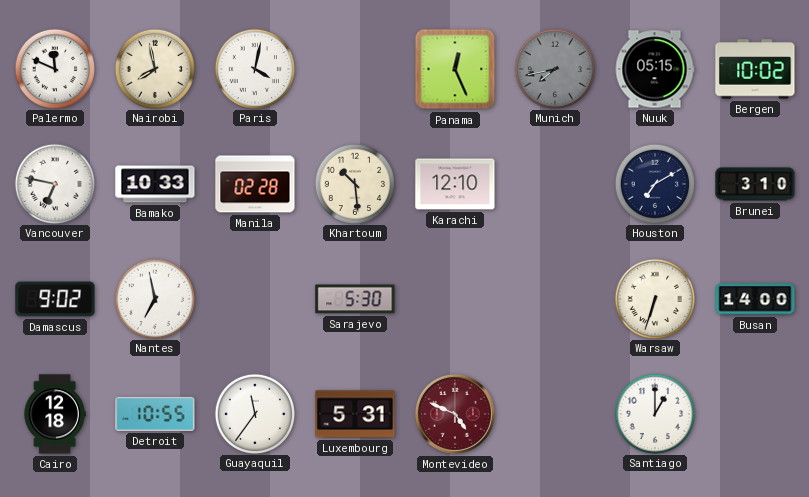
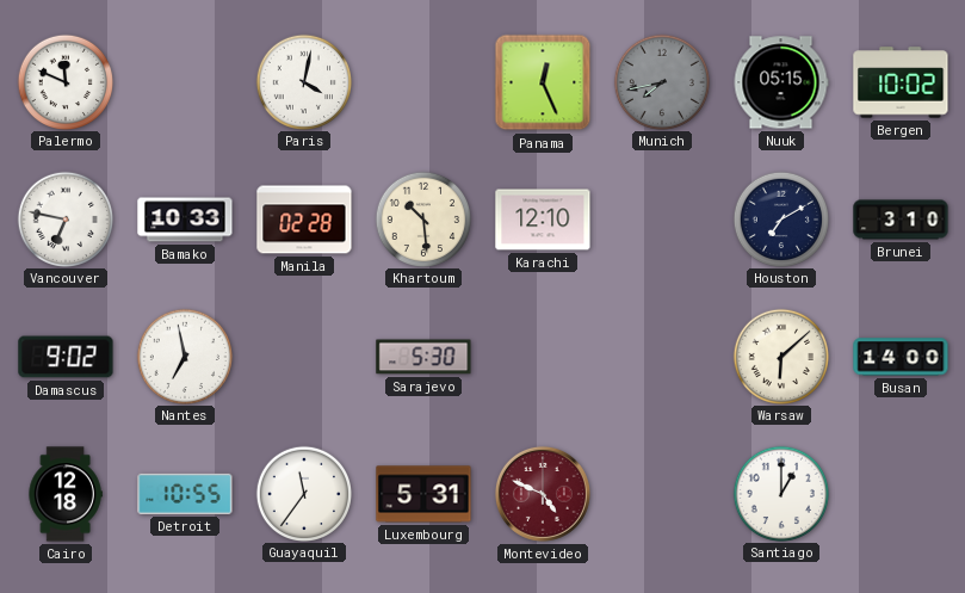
Nairobi: 7:58 -> none
Warsaw: 6:33 -> 6:08
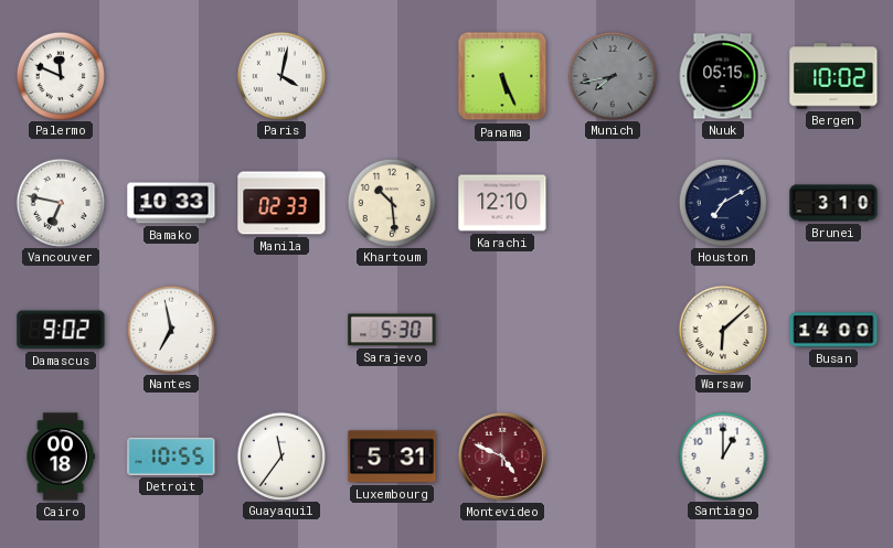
Panama: 12:26 -> 5:26
Manila: 02:28 -> 02:33
Cairo: 12:18 -> 00:18
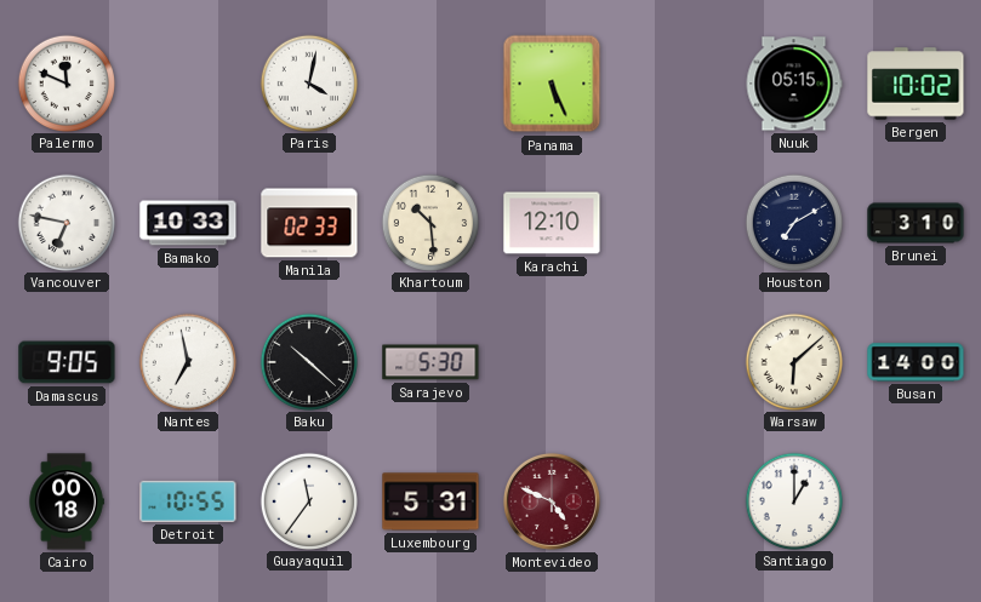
Munich: 7:43 -> none
Damascus: 9:02 -> 9:05
Baku: none -> 10:22
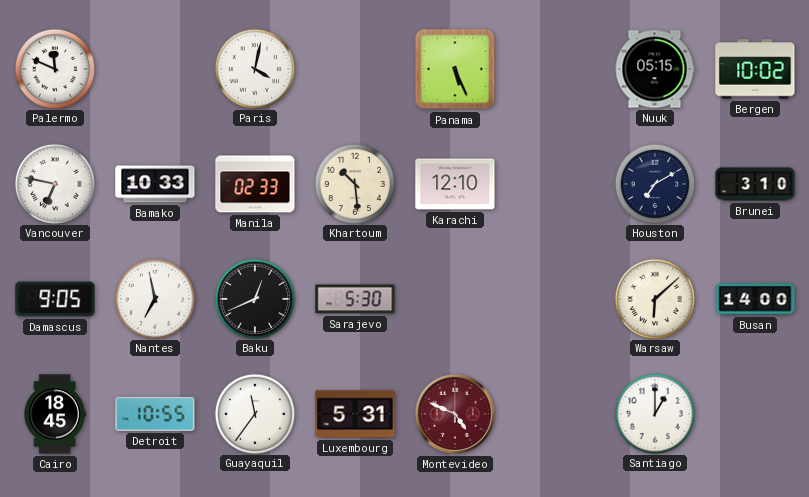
Baku: 10:22 -> 12:41
Cairo: 00:18 -> 18:45
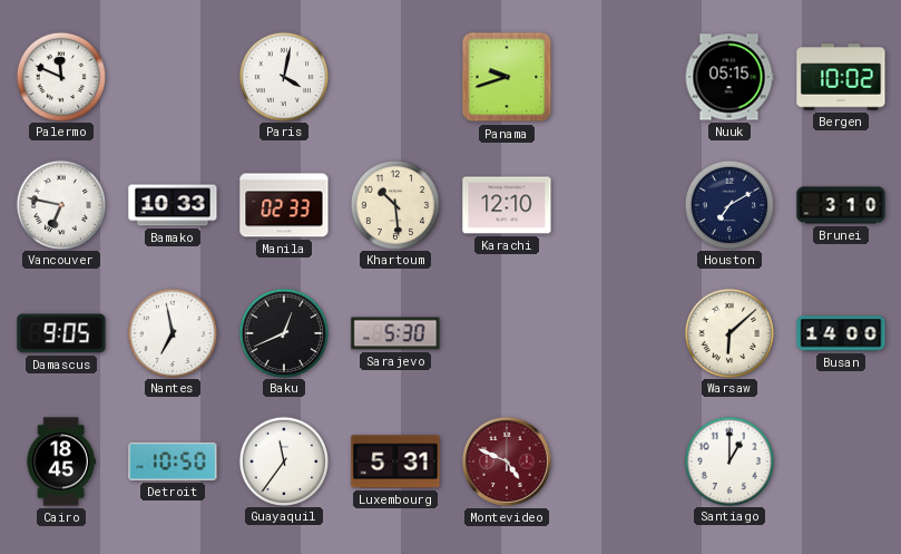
Panama: 5:26 -> 9:42
Detroit: 10:55 -> 10:50
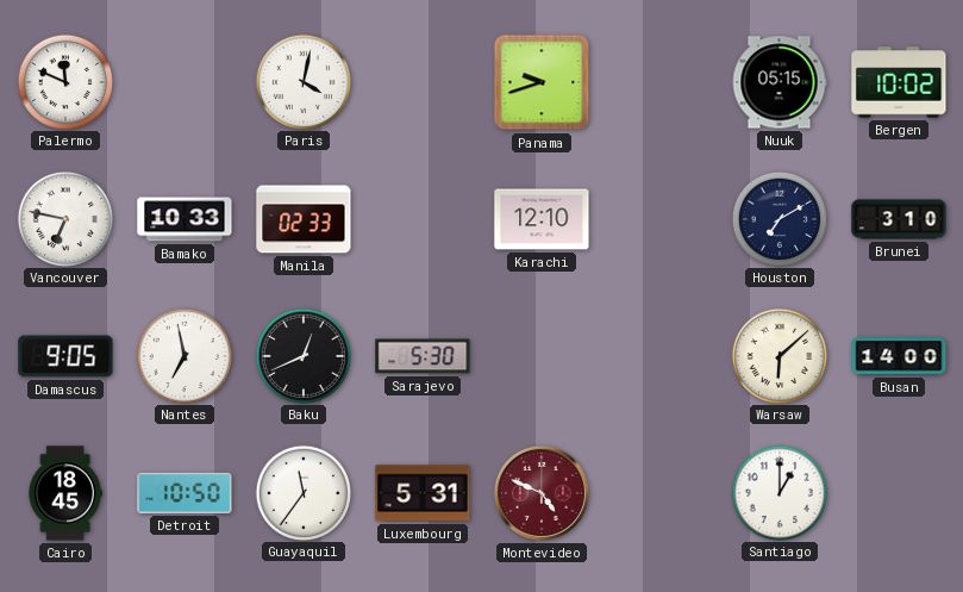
Khartoum: 10:29 -> none
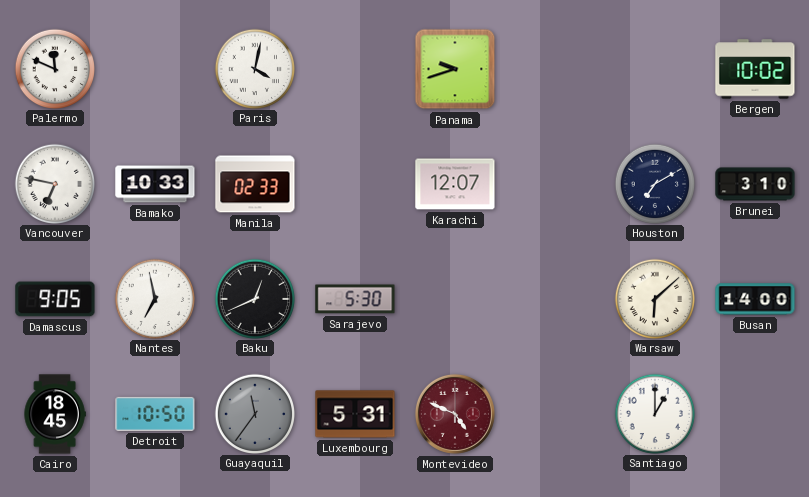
Nuuk: 05:15 -> none
Karachi: 12:10 -> 12:07
Guayaquil dial: white -> grey
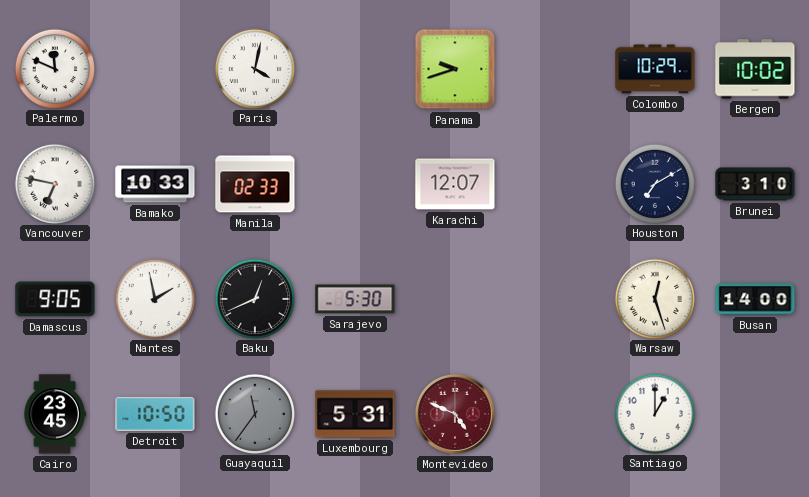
Colombo: none -> 10:29
Nantes: 6:58 -> 1:58
Warsaw: 6:08 -> 12:27
Cairo: 18:45 -> 23:45
